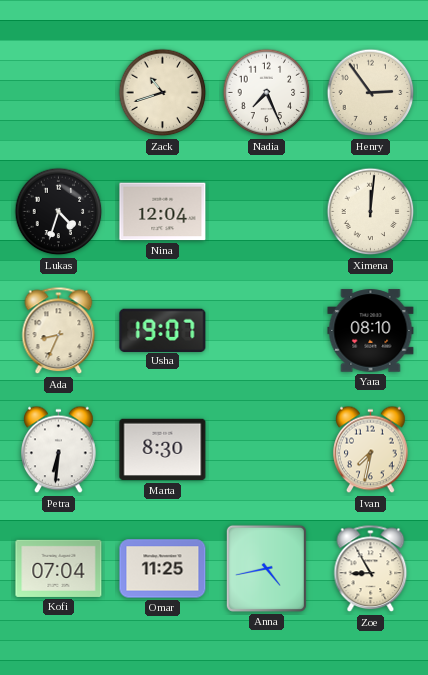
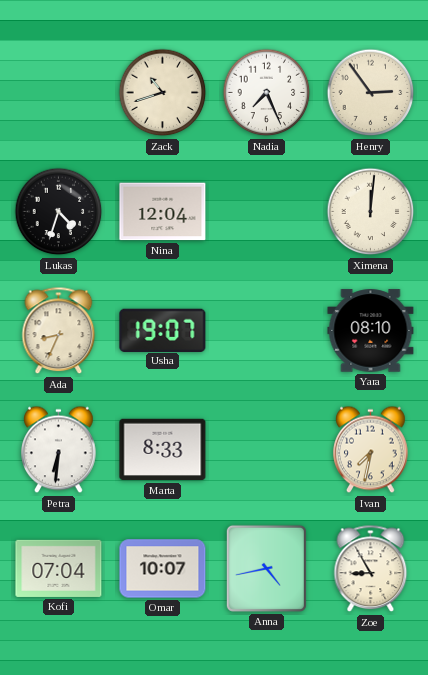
Marta: 8:30 -> 8:33
Omar: 11:25 -> 10:07
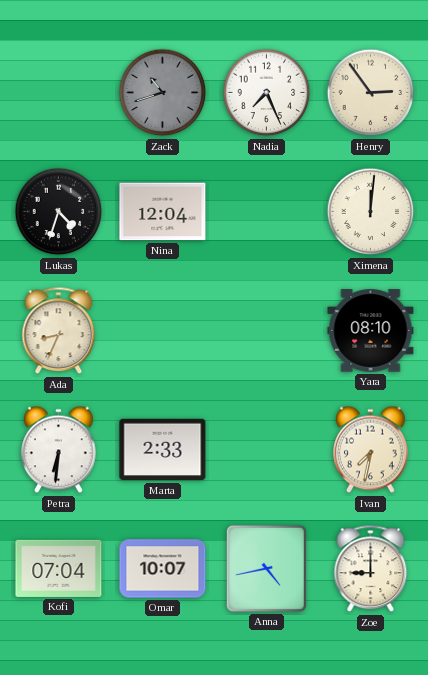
Zack dial: cream -> grey
Usha: 19:07 -> none
Marta: 8:33 -> 2:33
Zoe: 8:55 -> 9:00
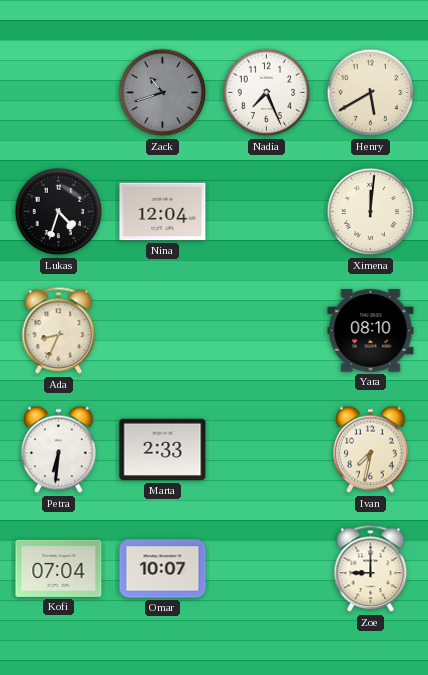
Henry: 2:54 -> 5:40
Anna: 4:43 -> none
